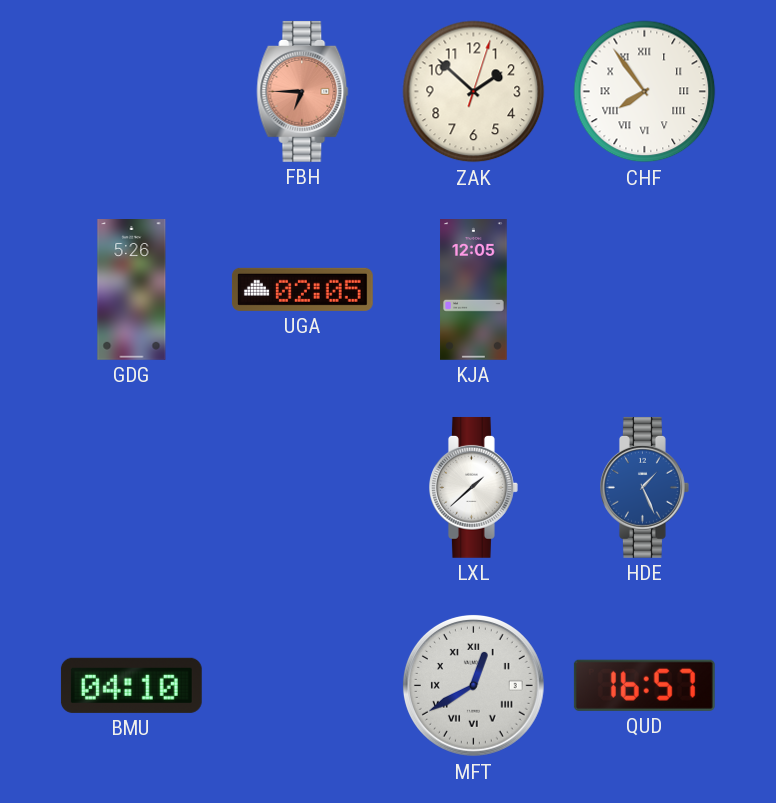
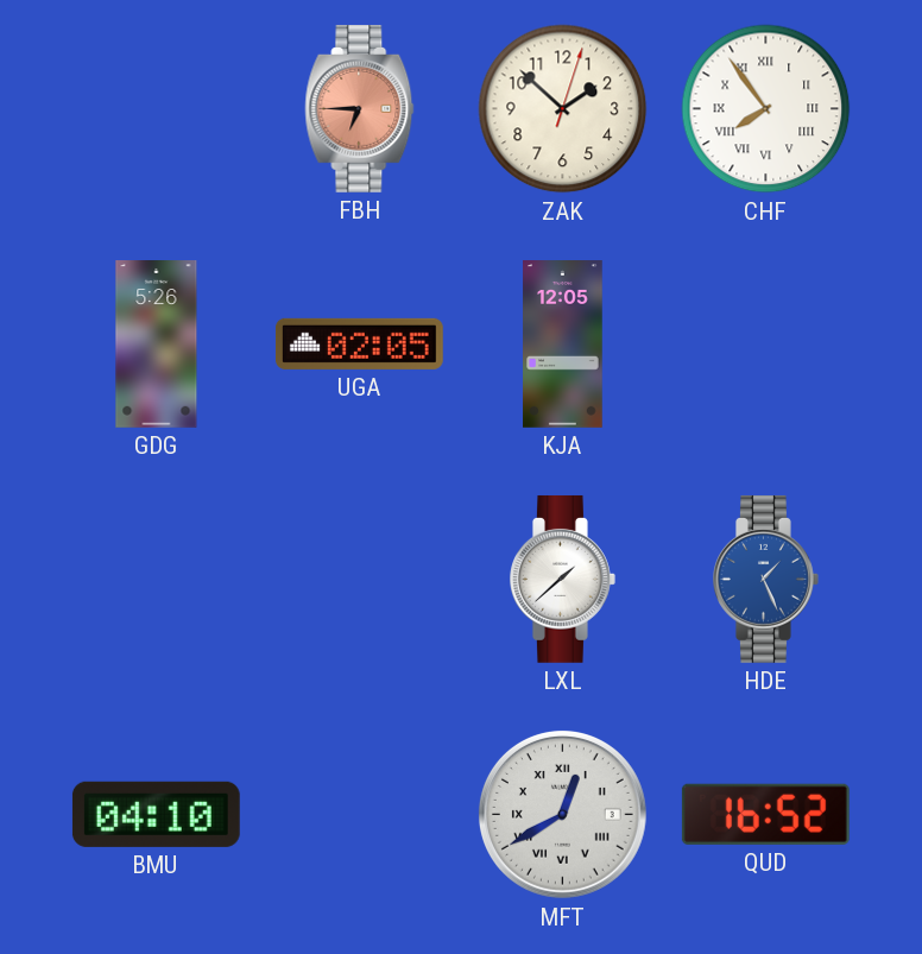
QUD: 16:57 -> 16:52
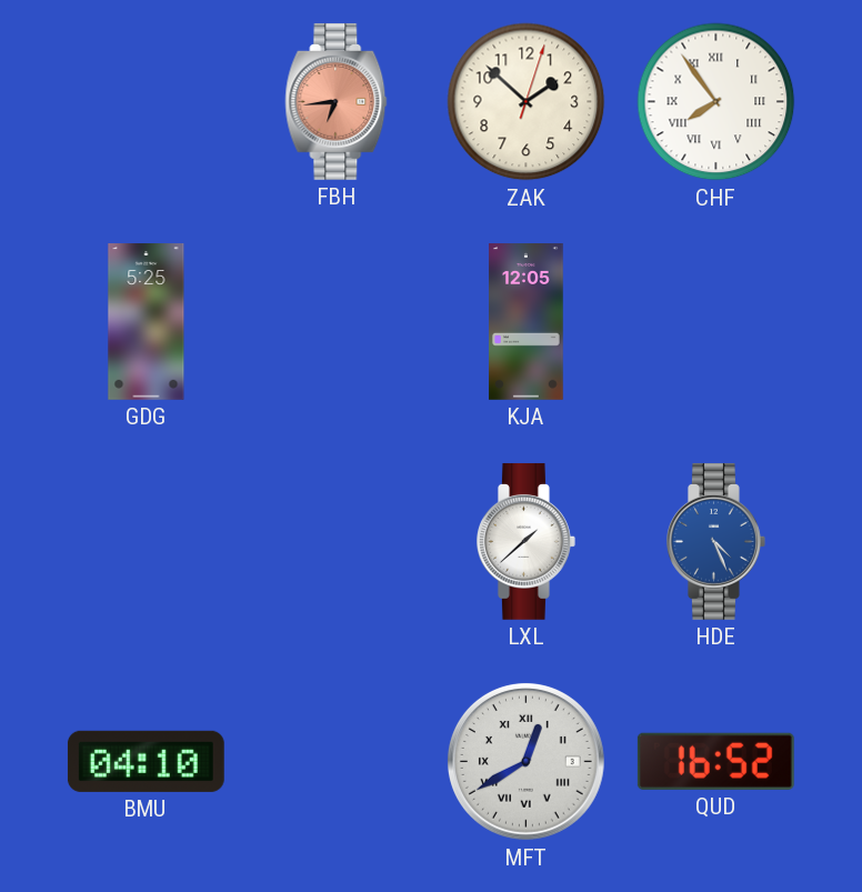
FBH: 6:45 -> 6:44
GDG: 5:26 -> 5:25
UGA: 02:05 -> none
HDE: 1:26 -> 4:26
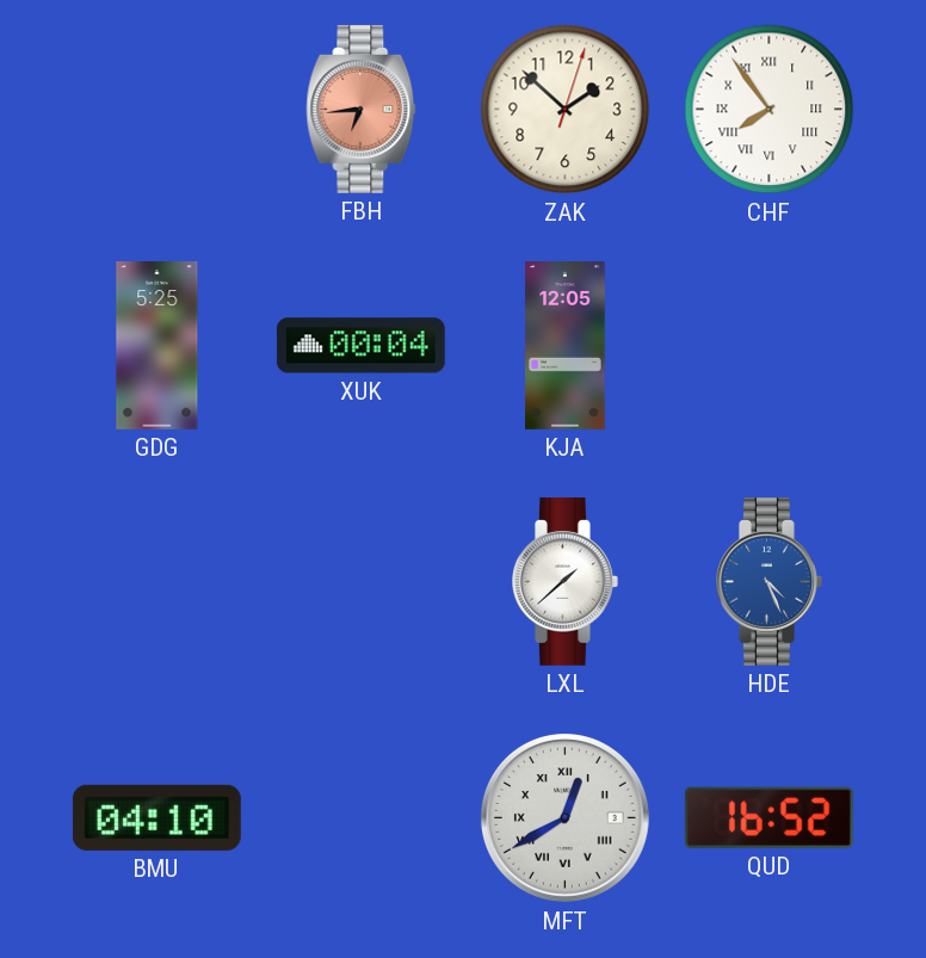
XUK: none -> 00:04
